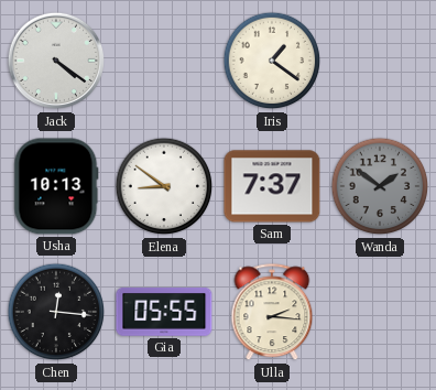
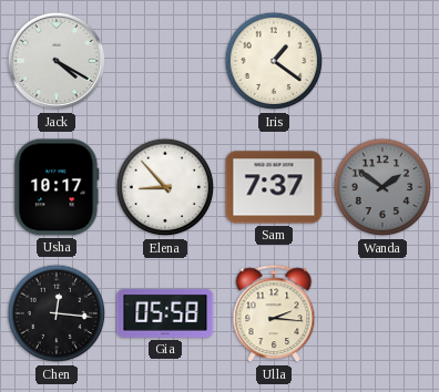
Jack: 4:21 -> 4:20
Usha: 10:13 -> 10:17
Elena: 8:51 -> 8:53
Gia: 05:55 -> 05:58
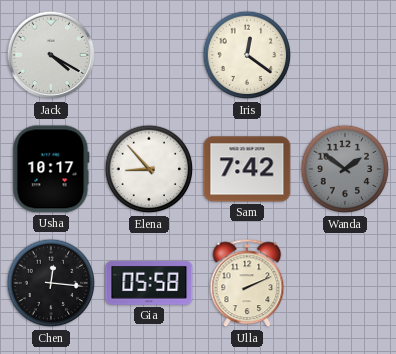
Iris: 1:21 -> 12:21
Sam: 7:37 -> 7:42
Ulla: 2:16 -> 2:11
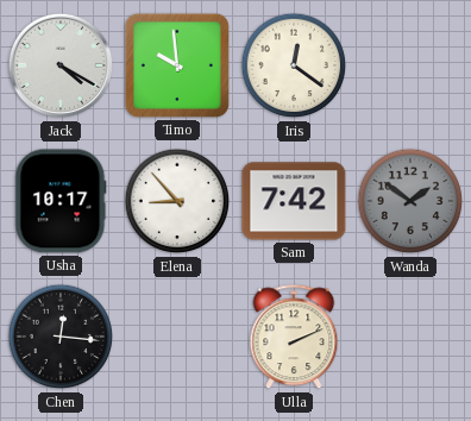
Timo: none -> 9:59
Gia: 05:58 -> none
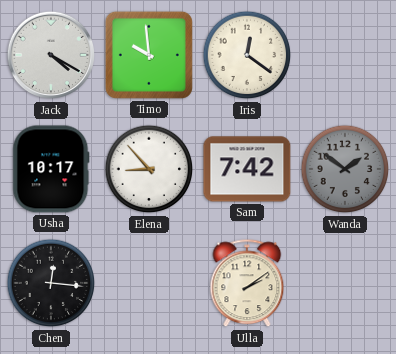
Ulla: 2:11 -> 2:09
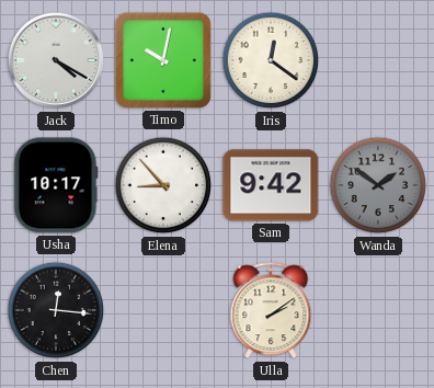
Timo: 9:59 -> 10:02
Sam: 7:42 -> 9:42
